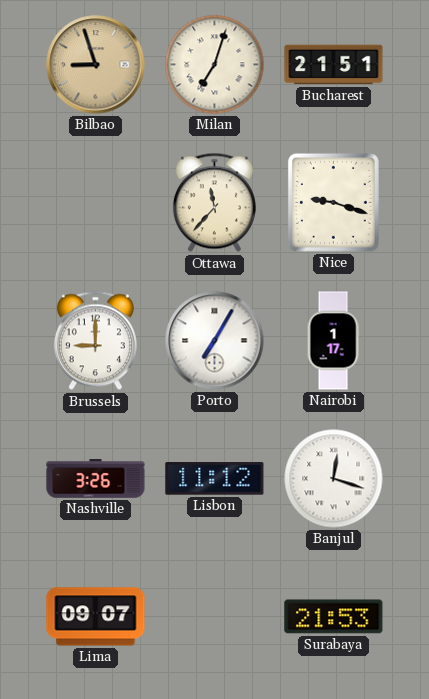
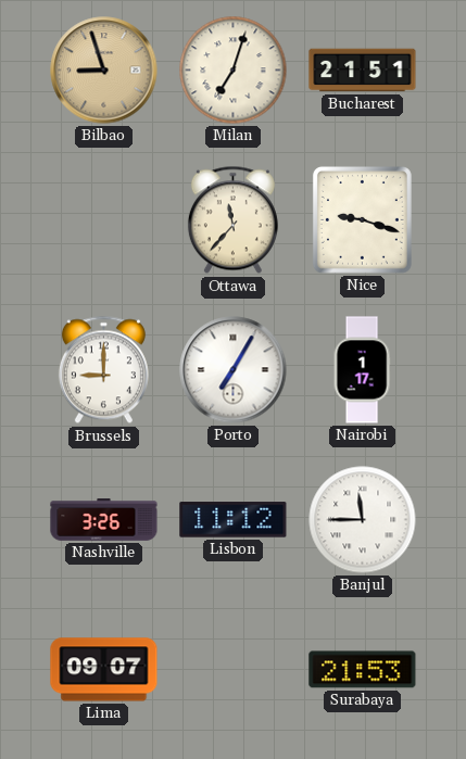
Banjul: 12:18 -> 11:45
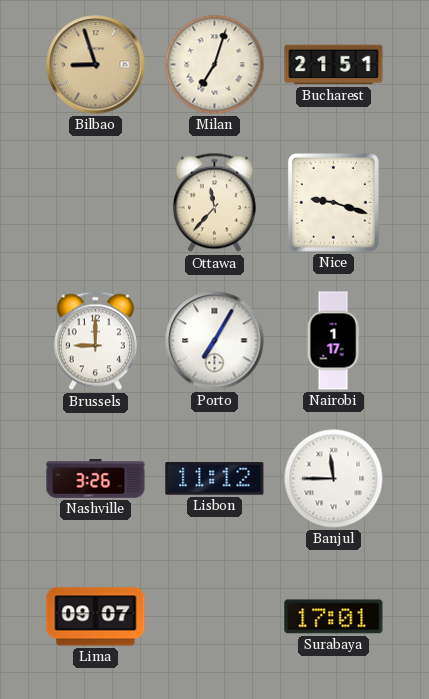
Surabaya: 21:53 -> 17:01
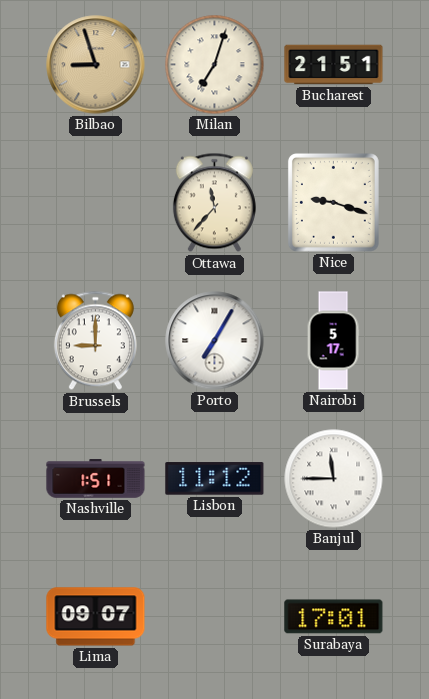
Nairobi: 1:17 -> 5:17
Nashville: 3:26 -> 1:51
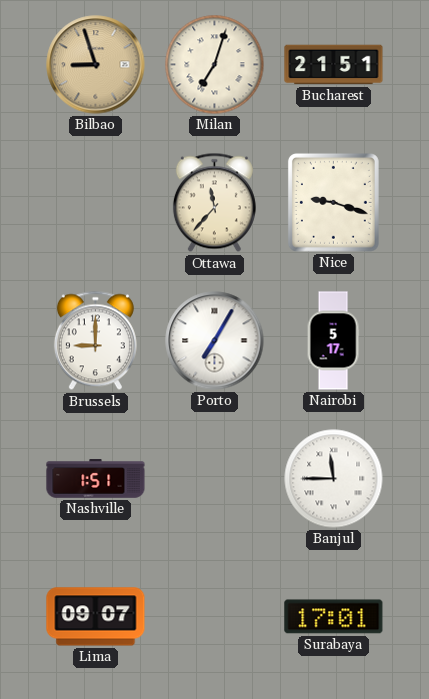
Lisbon: 11:12 -> none
